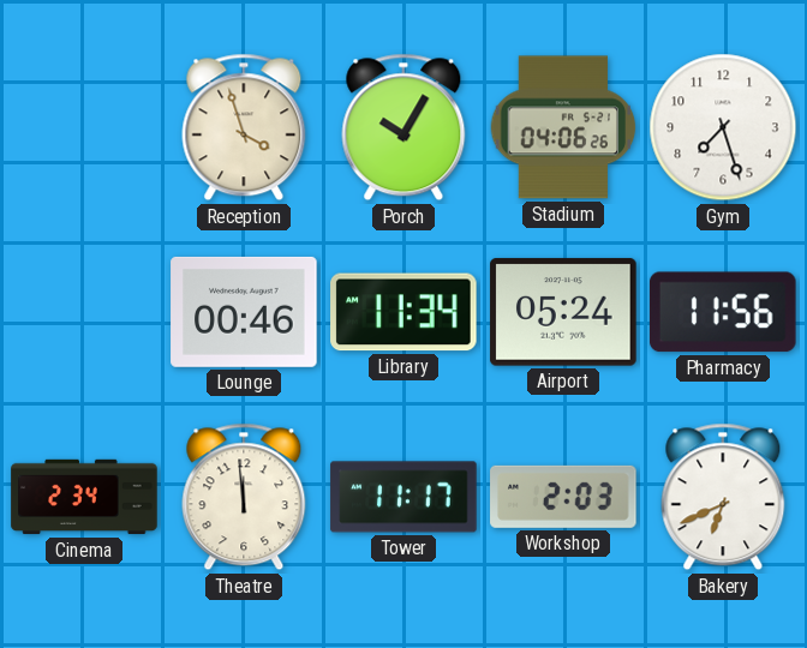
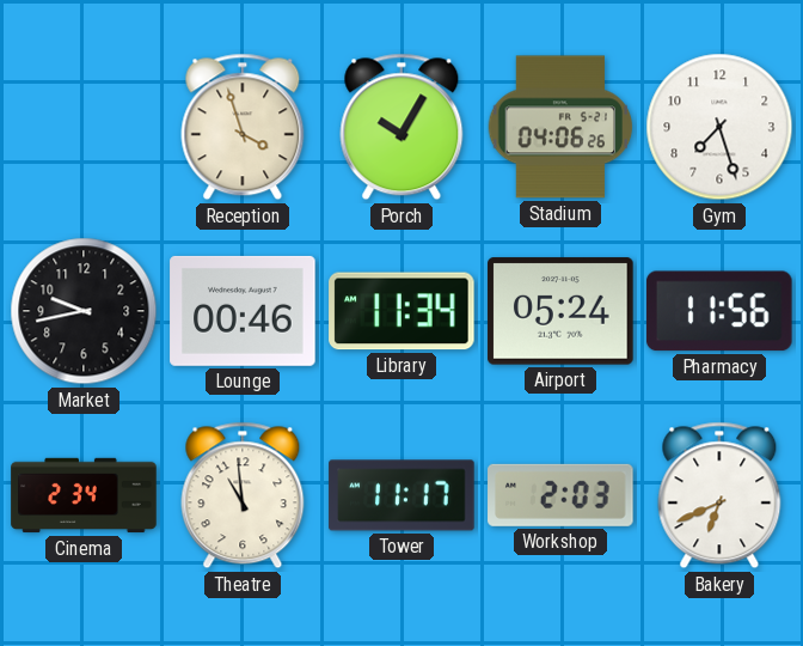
Market: none -> 9:43
Theatre: 11:59 -> 10:59
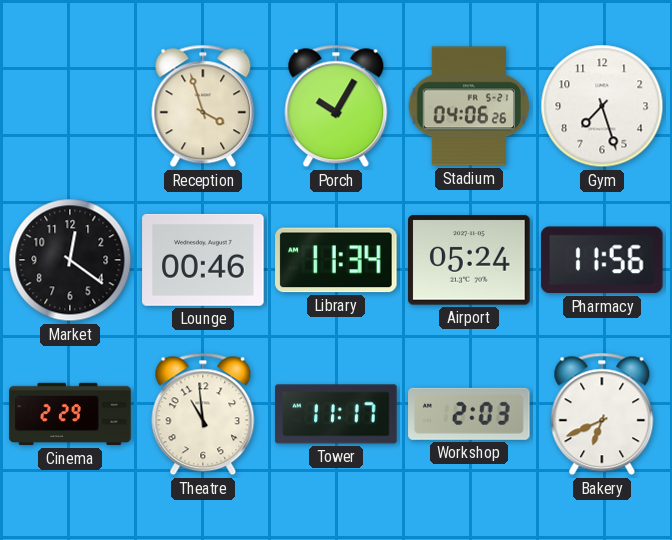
Market: 9:43 -> 12:21
Cinema: 2:34 -> 2:29
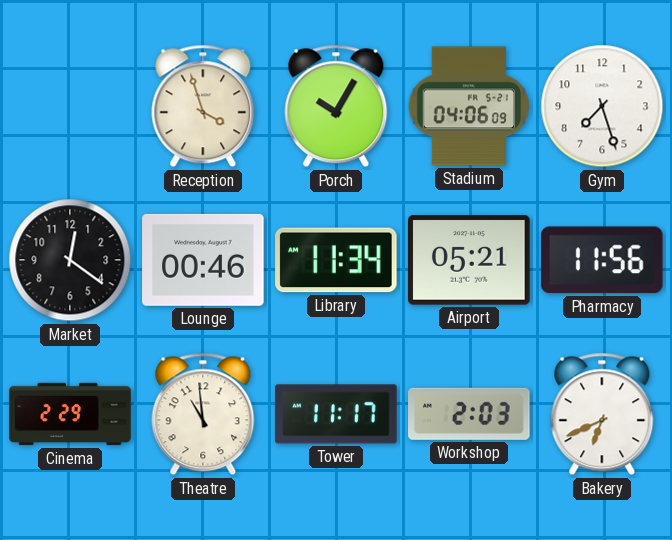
Stadium: 04:06:26 -> 04:06:09
Airport: 05:24 -> 05:21
